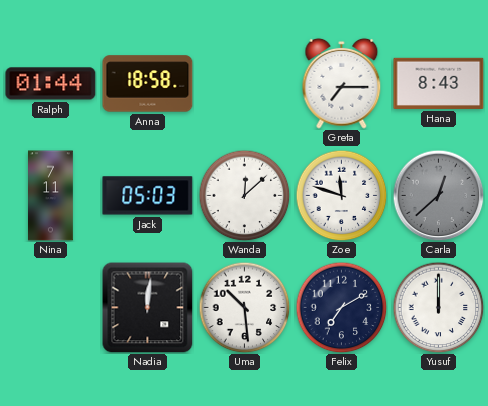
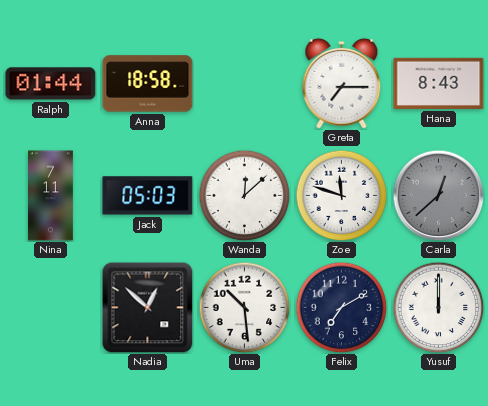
Nadia: 12:01 -> 12:52
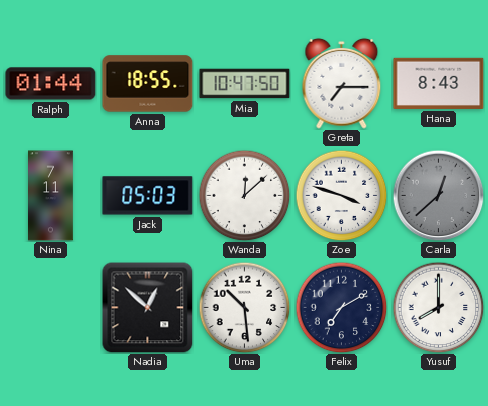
Anna: 18:58 -> 18:55
Mia: none -> 10:47
Zoe: 11:48 -> 3:48
Yusuf: 12:00 -> 8:00
